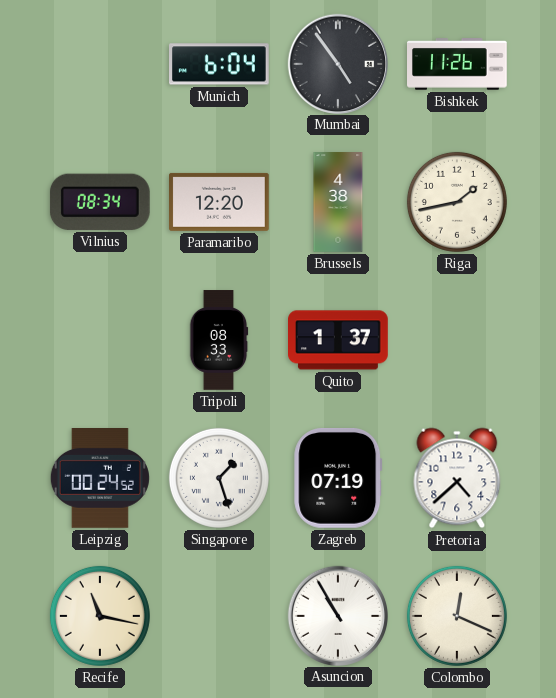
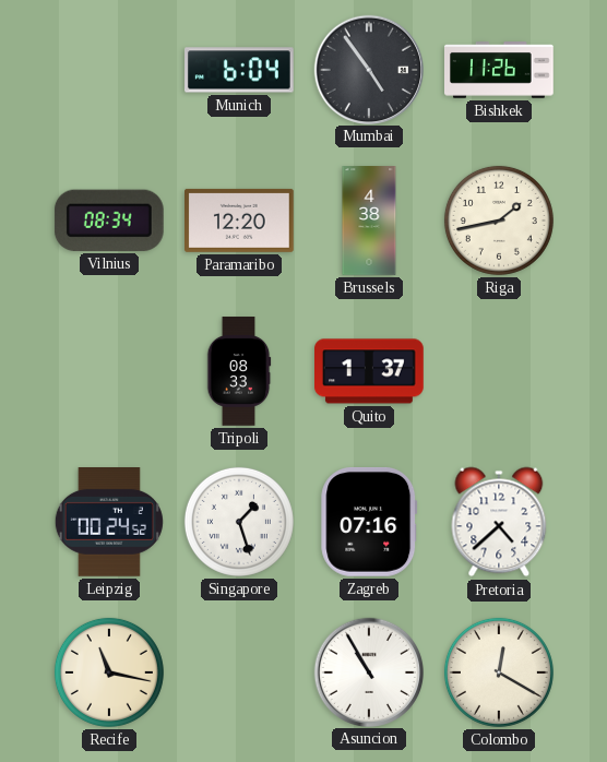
Zagreb: 07:19 -> 07:16
Colombo: 12:19 -> 12:20
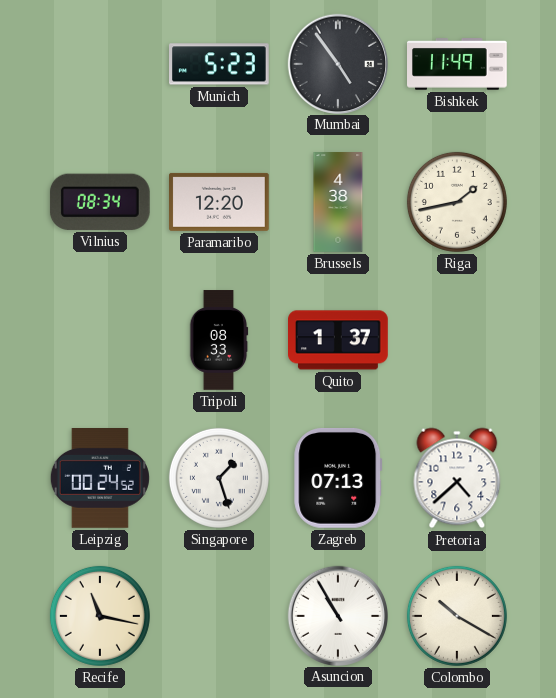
Munich: 6:04 -> 5:23
Bishkek: 11:26 -> 11:49
Zagreb: 07:16 -> 07:13
Colombo: 12:20 -> 10:20
